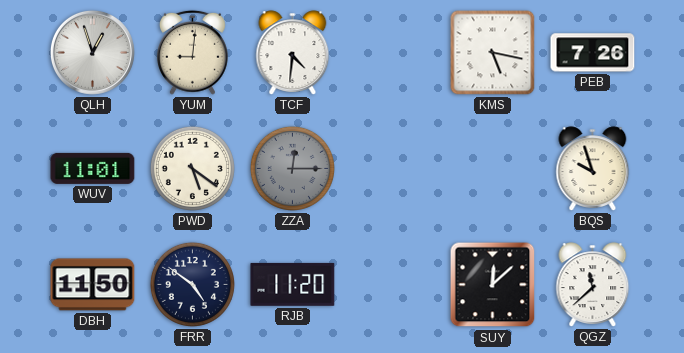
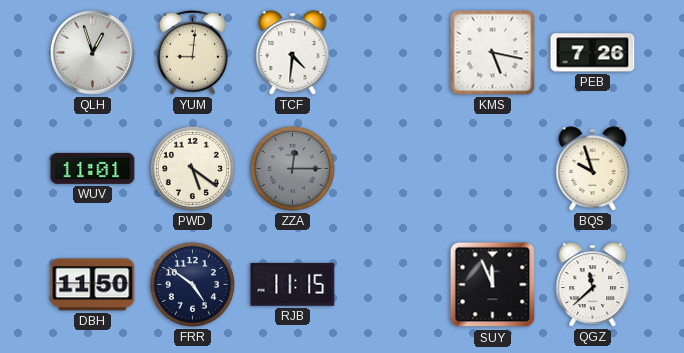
RJB: 11:20 -> 11:15
SUY: 12:08 -> 11:56
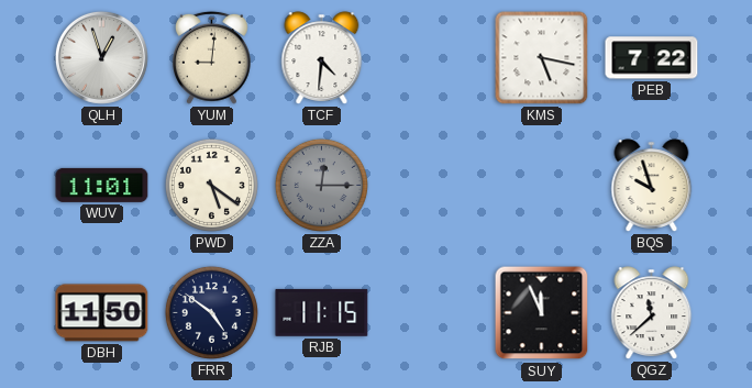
PEB: 7:26 -> 7:22
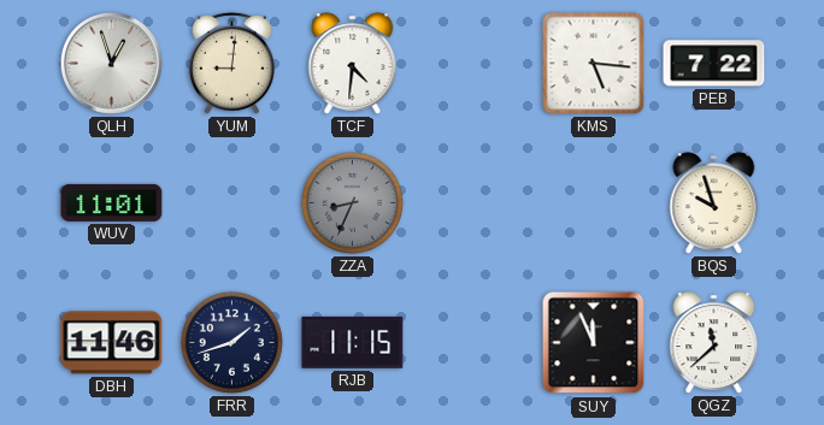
KMS: 5:17 -> 5:16
PWD: 5:21 -> none
ZZA: 12:15 -> 8:34
DBH: 11:50 -> 11:46
FRR: 4:51 -> 1:42
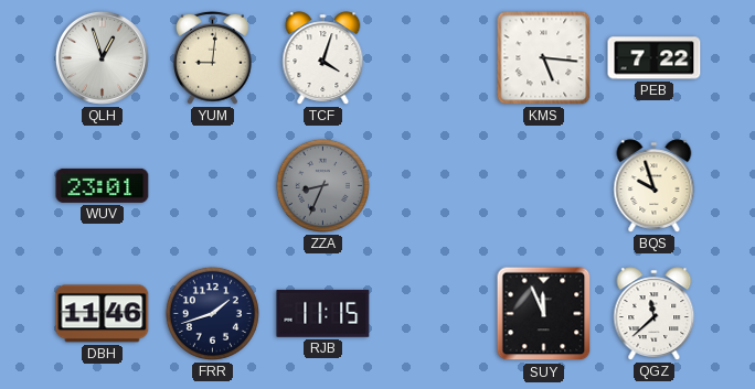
TCF: 4:31 -> 4:03
WUV: 11:01 -> 23:01
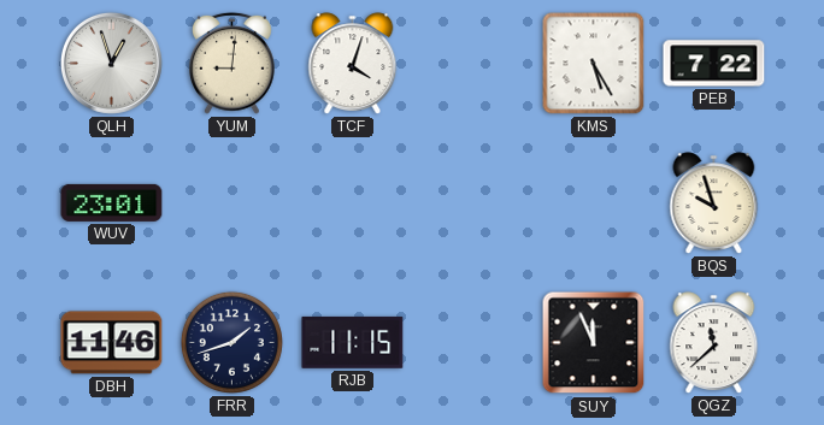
KMS: 5:16 -> 5:25
ZZA: 8:34 -> none
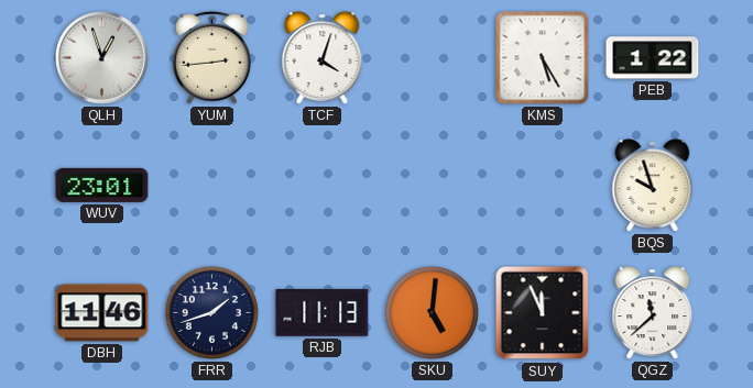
YUM: 9:01 -> 2:44
PEB: 7:22 -> 1:22
RJB: 11:15 -> 11:13
SKU: none -> 5:01
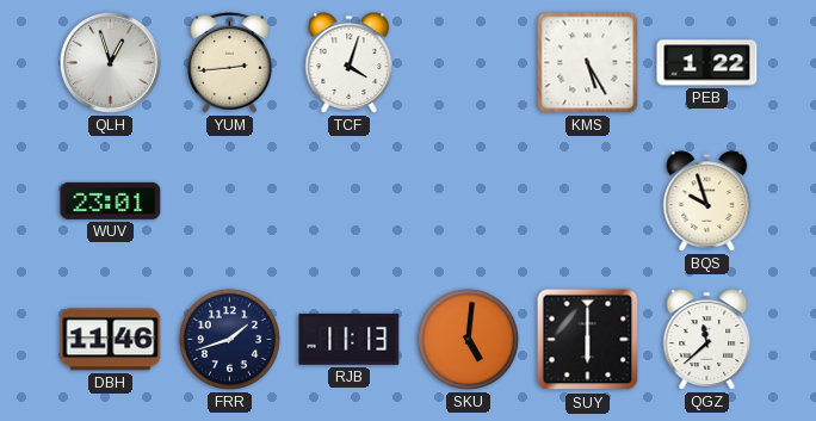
SUY: 11:56 -> 6:00
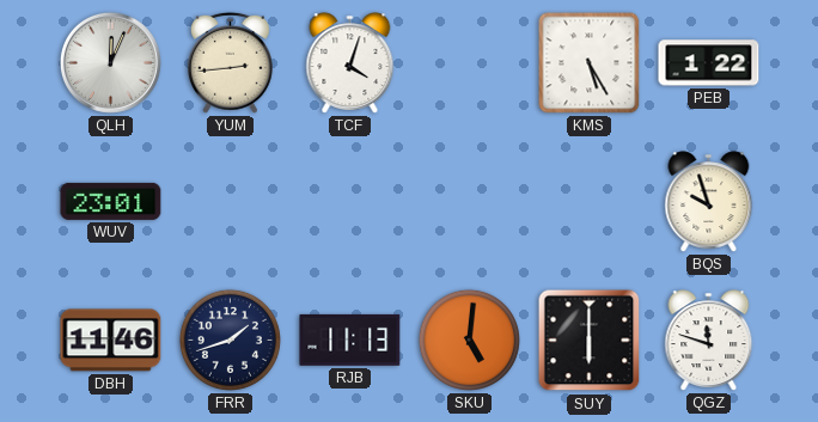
QLH: 12:57 -> 12:04
QGZ: 11:38 -> 11:48
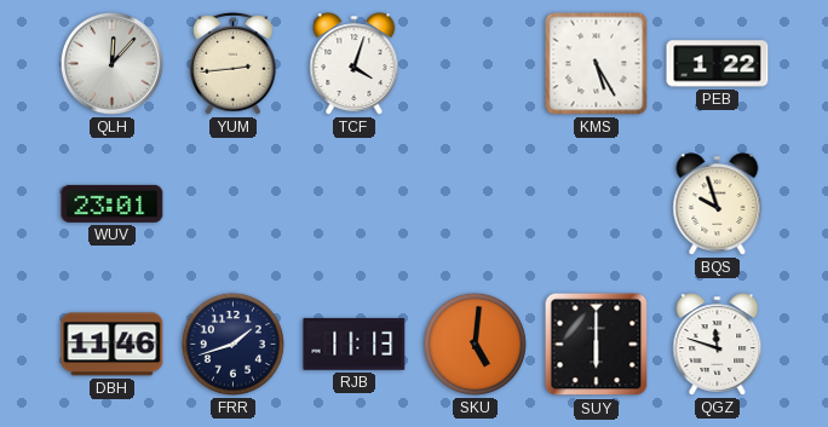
QLH: 12:04 -> 12:07
